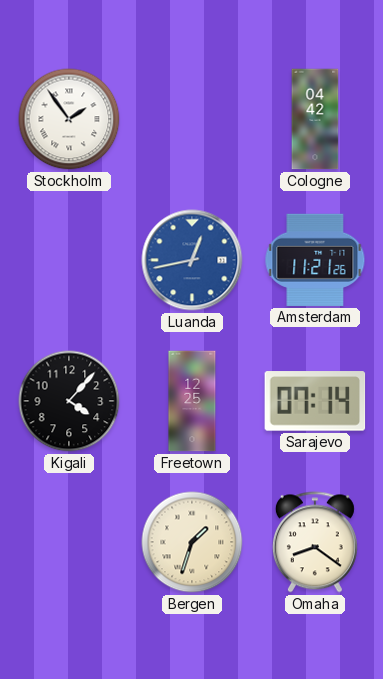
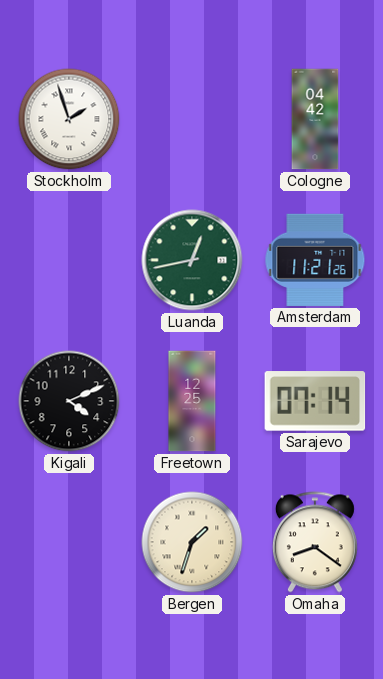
Stockholm: 1:54 -> 1:57
Luanda dial: blue -> green
Kigali: 4:07 -> 4:11
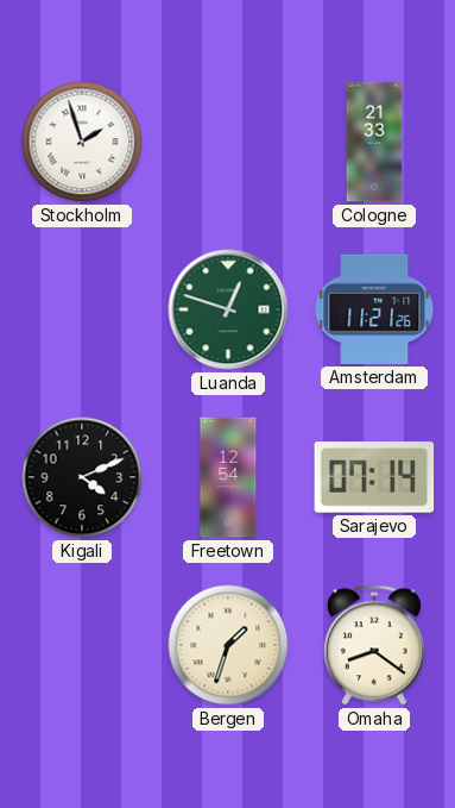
Cologne: 04:42 -> 21:33
Luanda: 12:43 -> 12:48
Freetown: 12:25 -> 12:54
